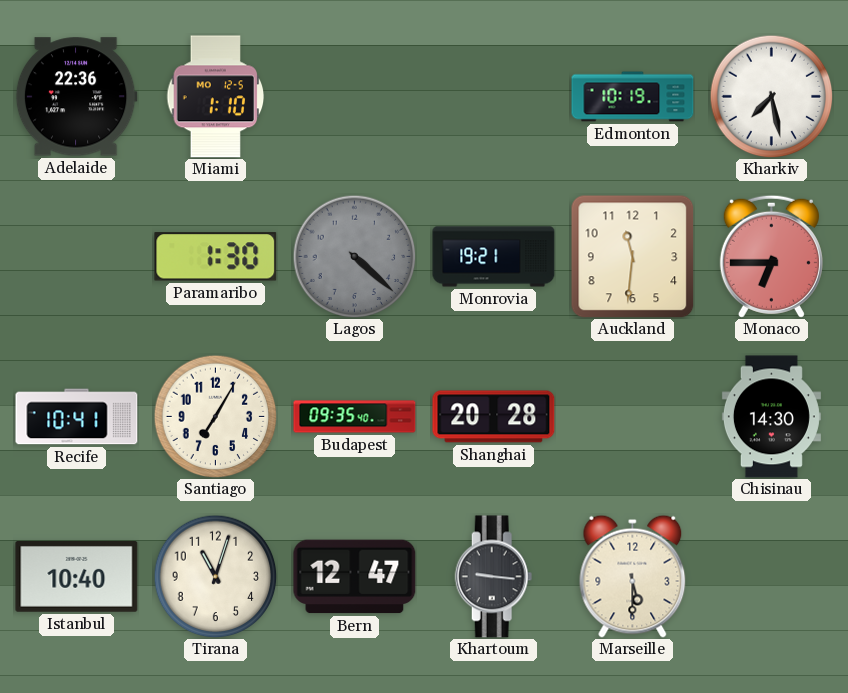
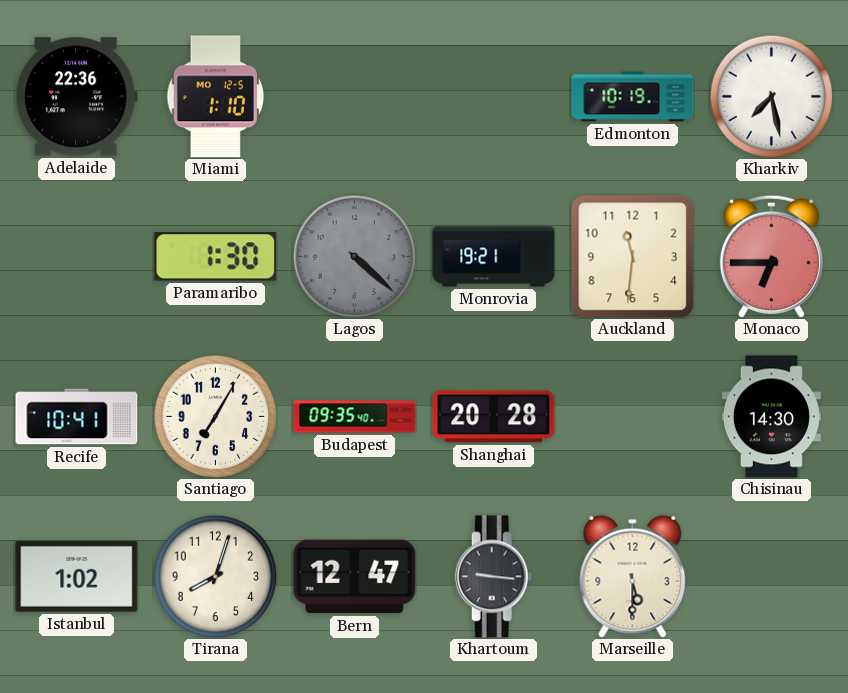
Istanbul: 10:40 -> 1:02
Tirana: 11:03 -> 8:03
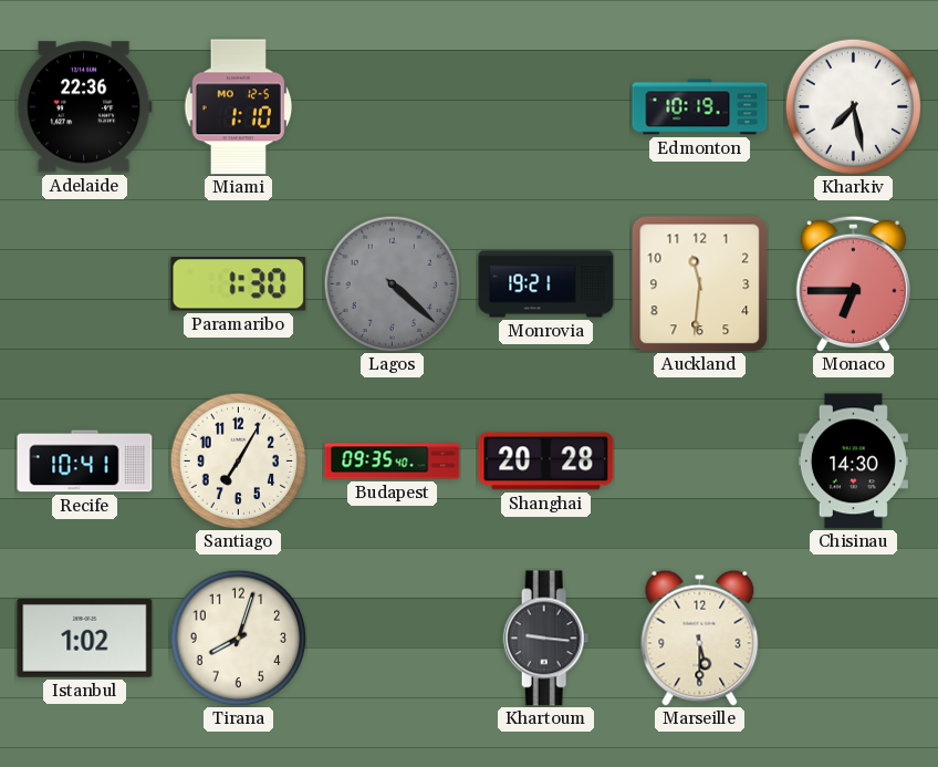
Bern: 12:47 -> none
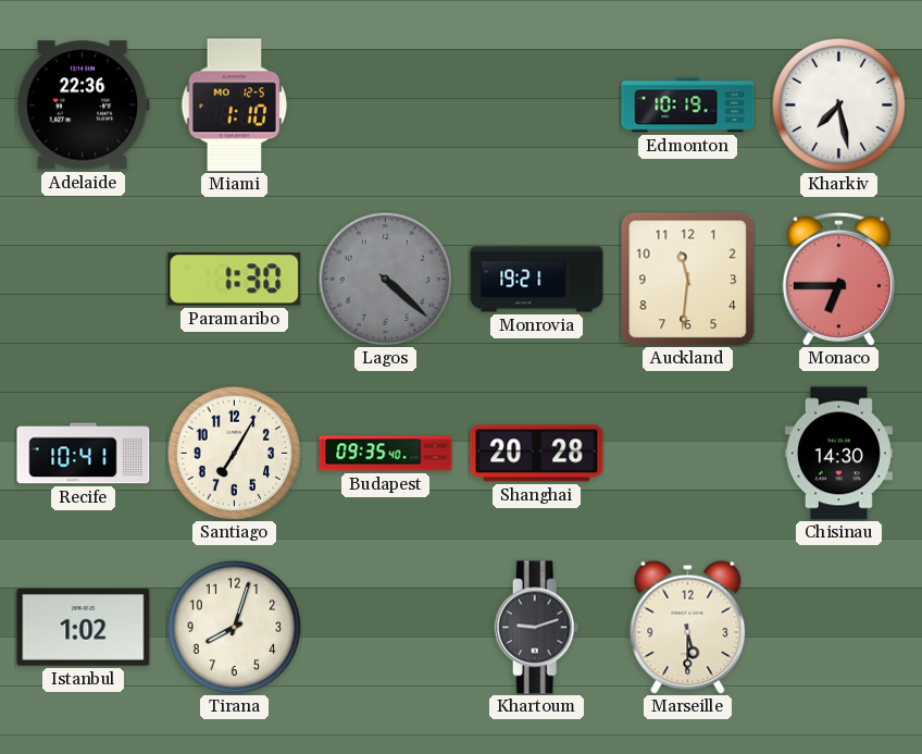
Khartoum: 9:16 -> 9:12
